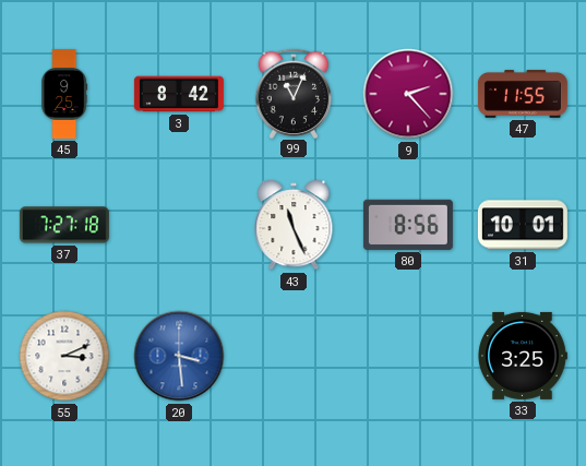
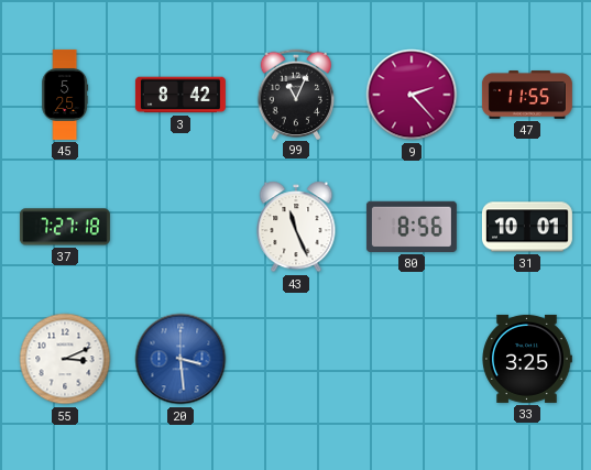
45: 9:25 -> 5:25
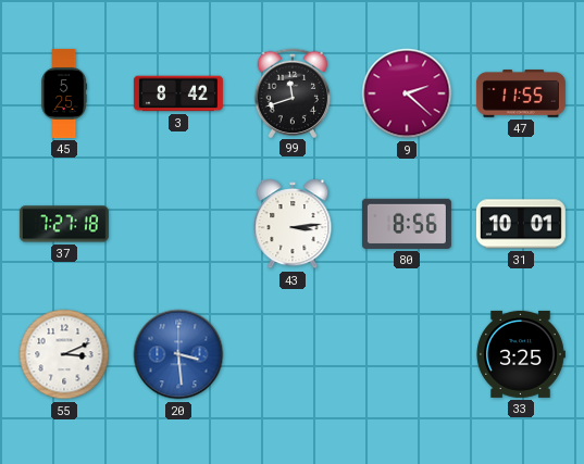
99: 11:04 -> 11:42
9: 2:23 -> 2:22
43: 11:26 -> 3:14
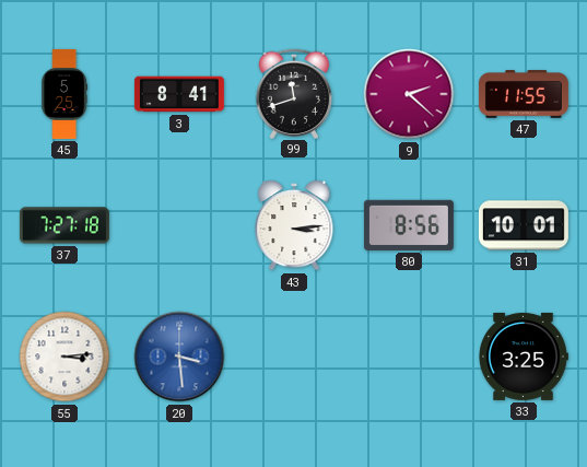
3: 8:42 -> 8:41
55: 3:11 -> 3:14
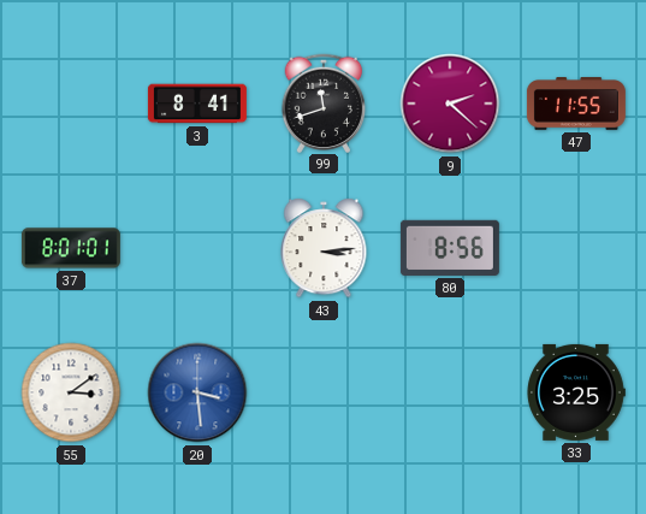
45: 5:25 -> none
37: 7:27 -> 8:01
31: 10:01 -> none
55: 3:14 -> 3:09
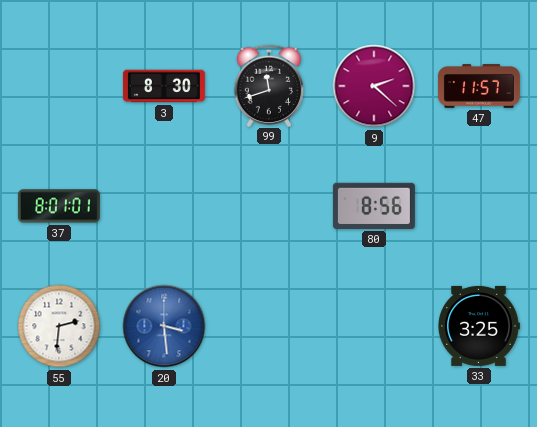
3: 8:41 -> 8:30
47: 11:55 -> 11:57
43: 3:14 -> none
55: 3:09 -> 2:31
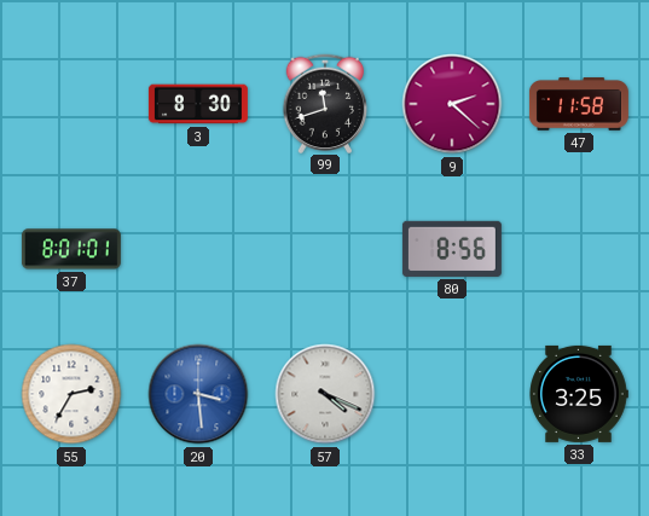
47: 11:57 -> 11:58
55: 2:31 -> 2:35
57: none -> 4:19
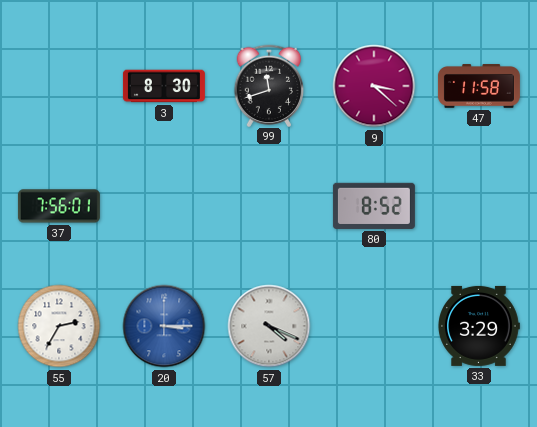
9: 2:22 -> 3:22
37: 8:01 -> 7:56
80: 8:56 -> 8:52
20: 3:29 -> 3:15
33: 3:25 -> 3:29
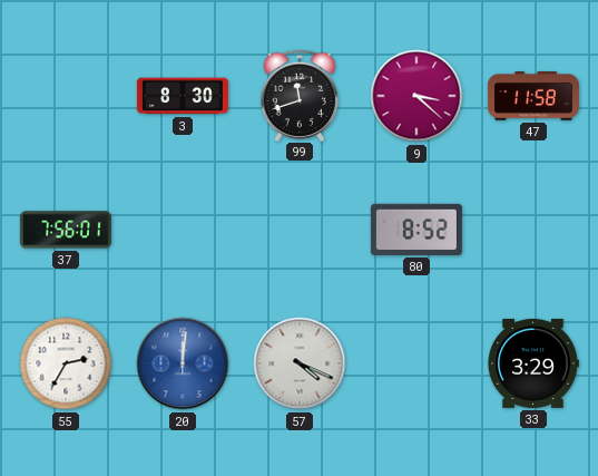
20: 3:15 -> 12:01
